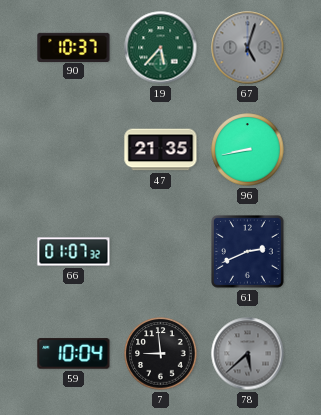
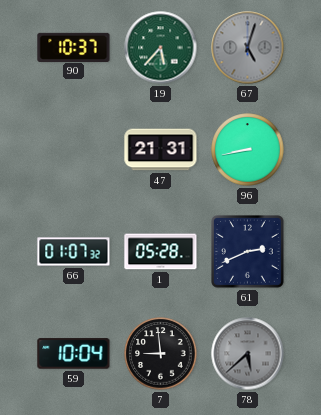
47: 21:35 -> 21:31
1: none -> 05:28
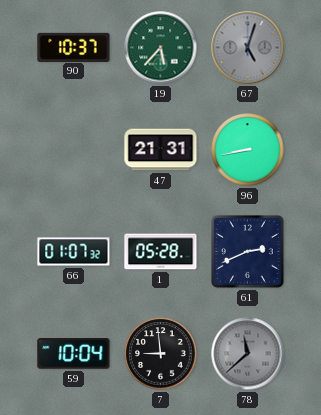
78: 5:38 -> 11:38
